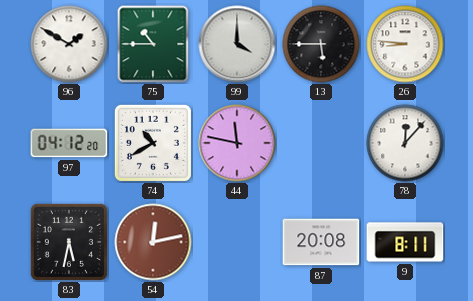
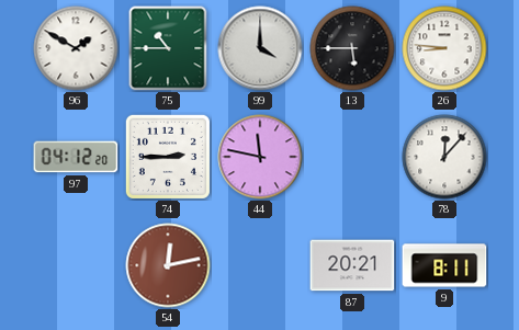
74: 10:40 -> 2:45
83: 5:32 -> none
87: 20:08 -> 20:21
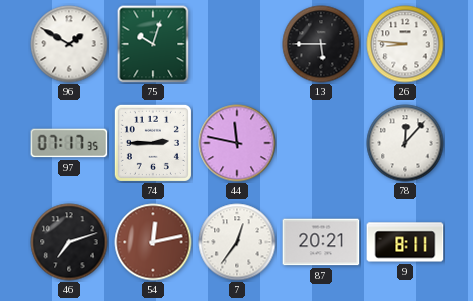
75: 10:45 -> 10:03
99: 4:00 -> none
97: 04:12 -> 07:17
46: none -> 7:12
7: none -> 12:36
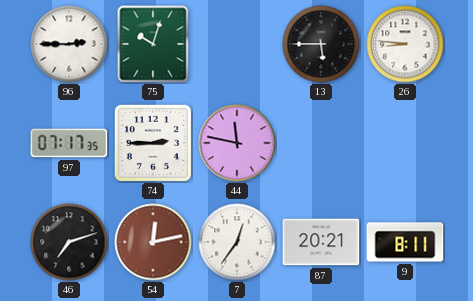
96: 1:50 -> 2:45
78: 12:07 -> none
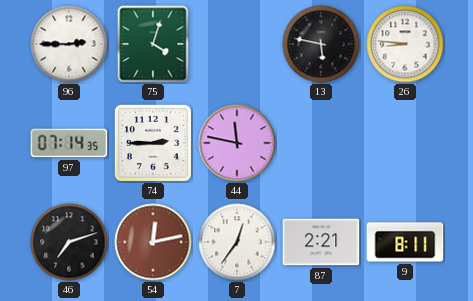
75: 10:03 -> 4:03
13: 5:45 -> 5:47
97: 07:17 -> 07:14
87: 20:21 -> 2:21
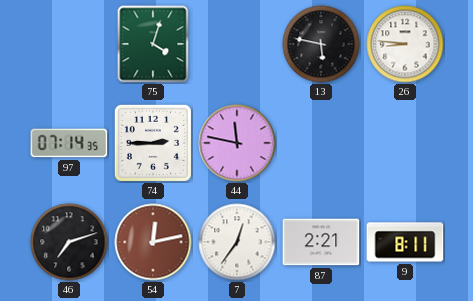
96: 2:45 -> none
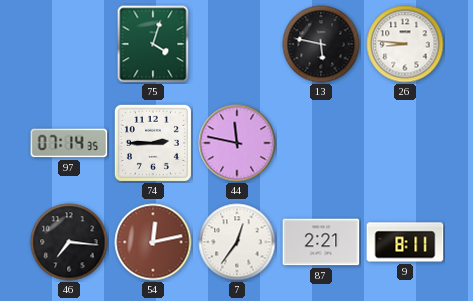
46: 7:12 -> 7:16
